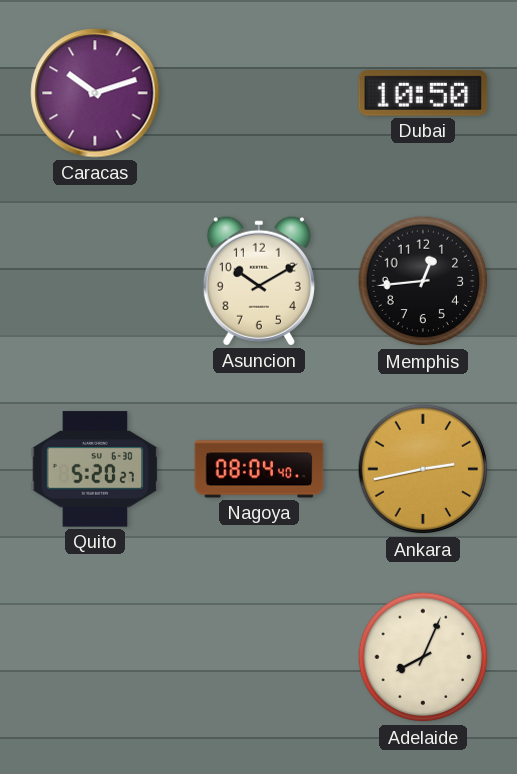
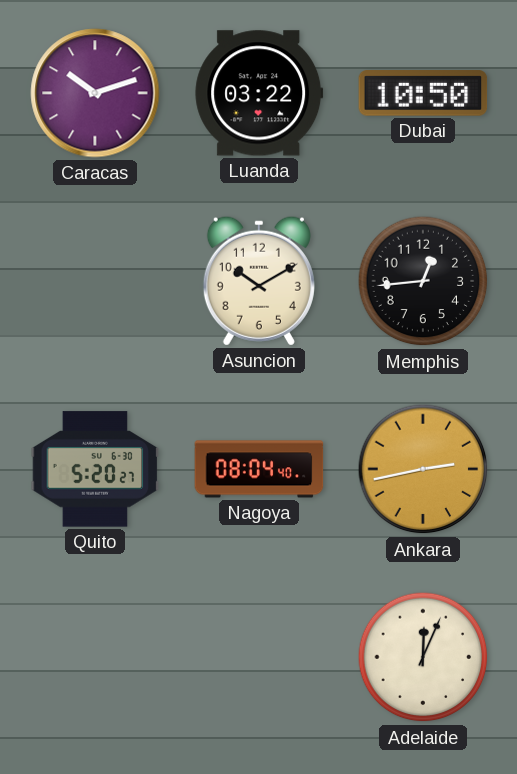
Luanda: none -> 03:22
Adelaide: 8:04 -> 12:04
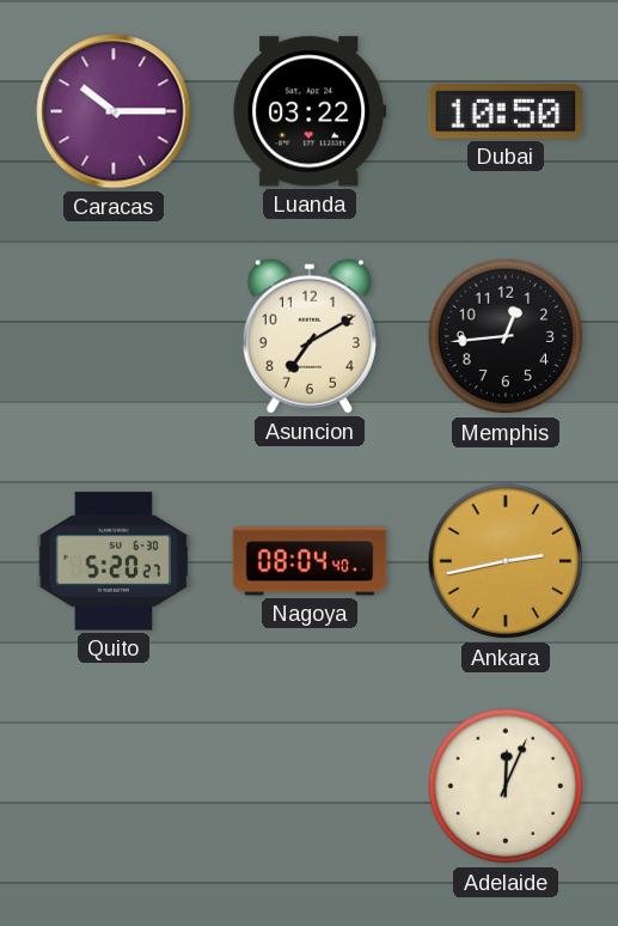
Caracas: 10:12 -> 10:15
Asuncion: 10:10 -> 7:10
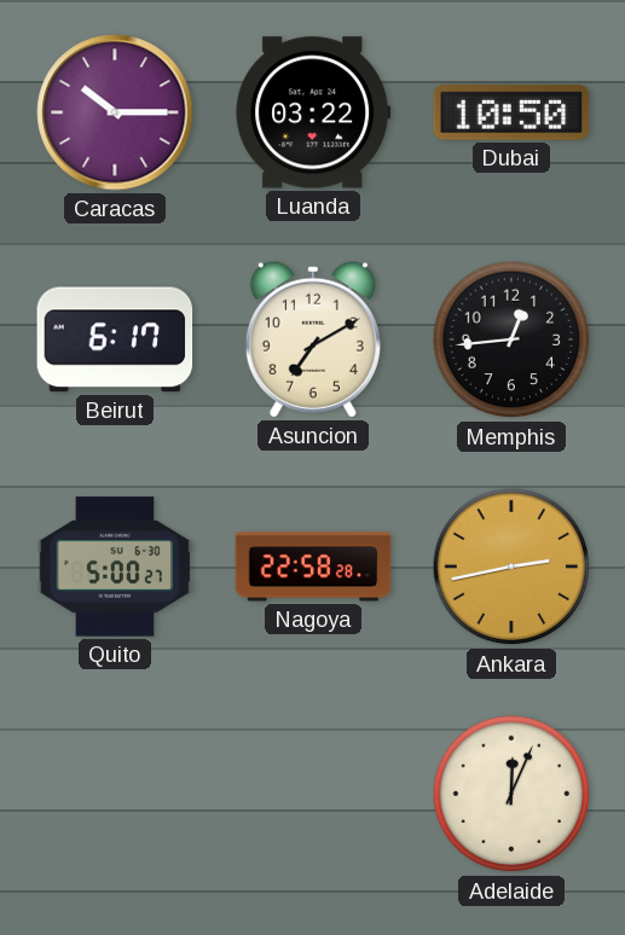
Beirut: none -> 6:17
Quito: 5:20 -> 5:00
Nagoya: 08:04 -> 22:58
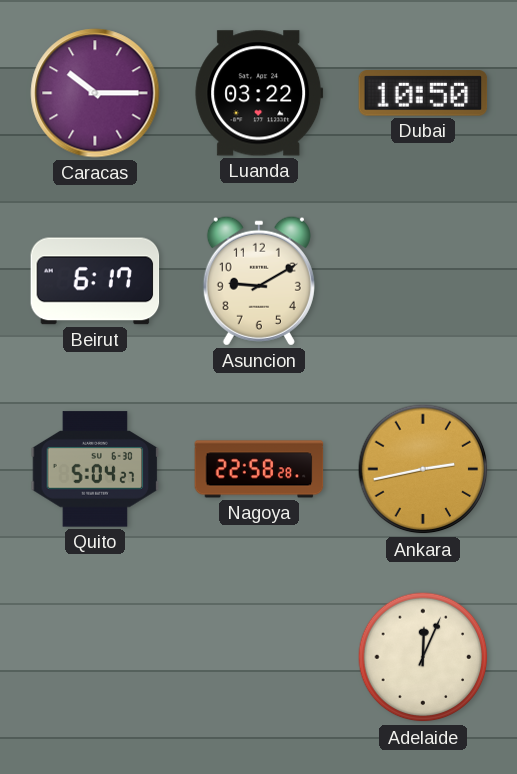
Asuncion: 7:10 -> 9:10
Memphis: 12:44 -> none
Quito: 5:00 -> 5:04
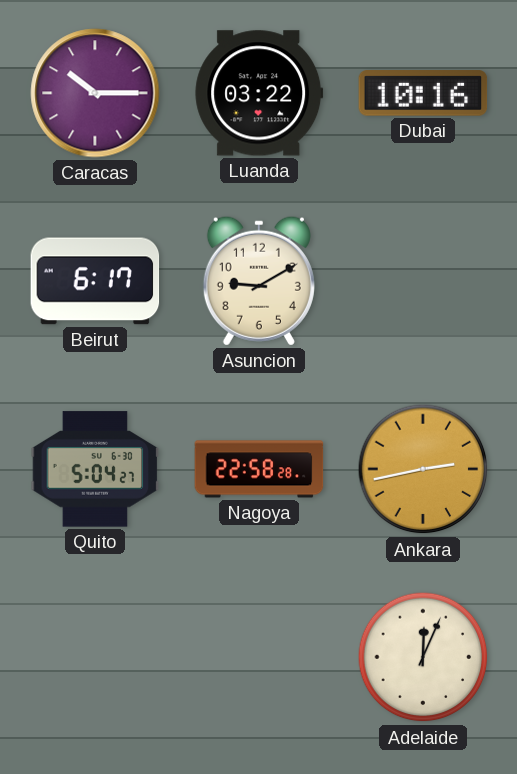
Dubai: 10:50 -> 10:16
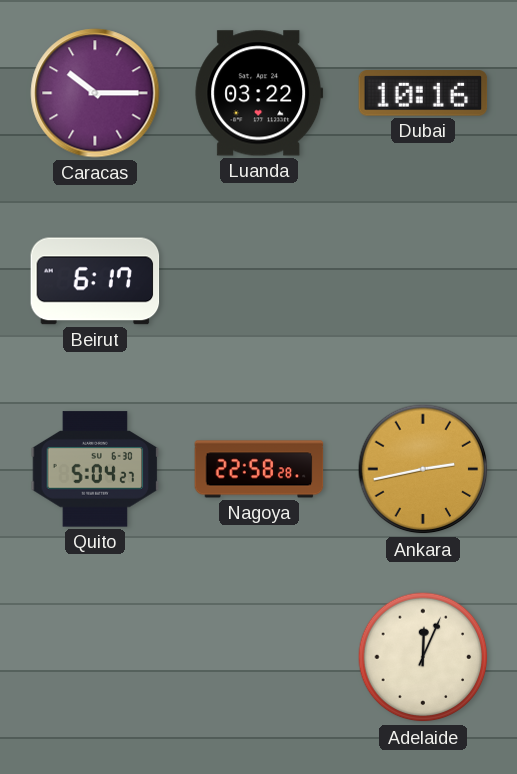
Asuncion: 9:10 -> none
